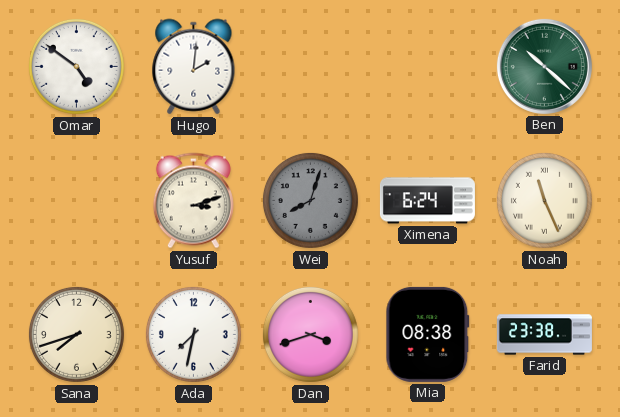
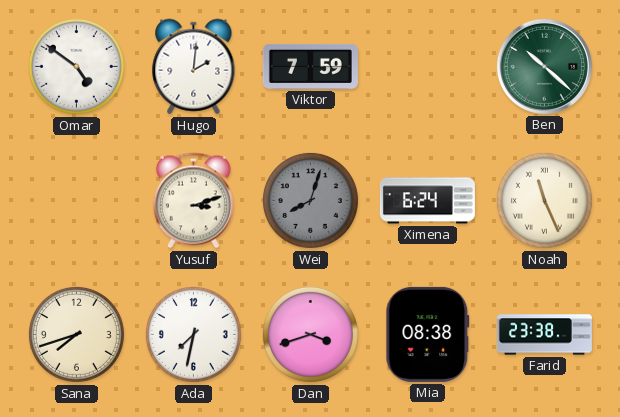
Viktor: none -> 7:59
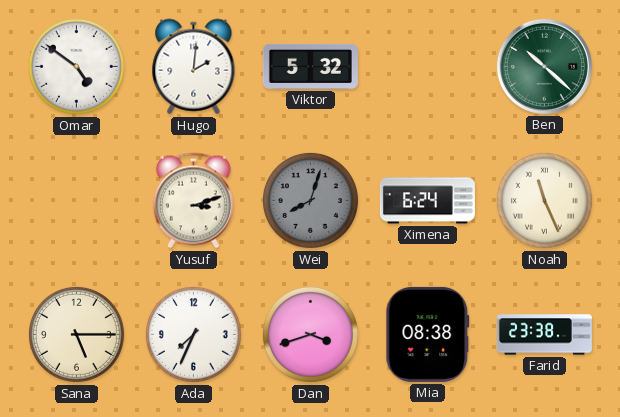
Viktor: 7:59 -> 5:32
Sana: 7:42 -> 5:15
Ada: 7:32 -> 7:34
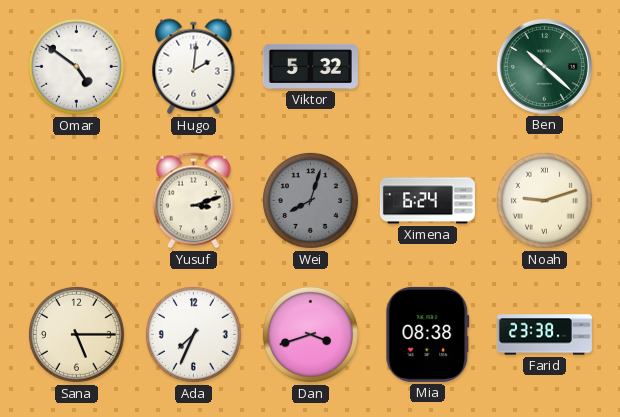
Noah: 11:26 -> 9:12
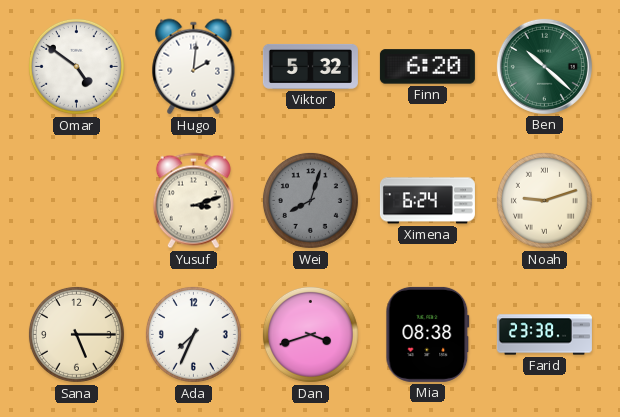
Finn: none -> 6:20
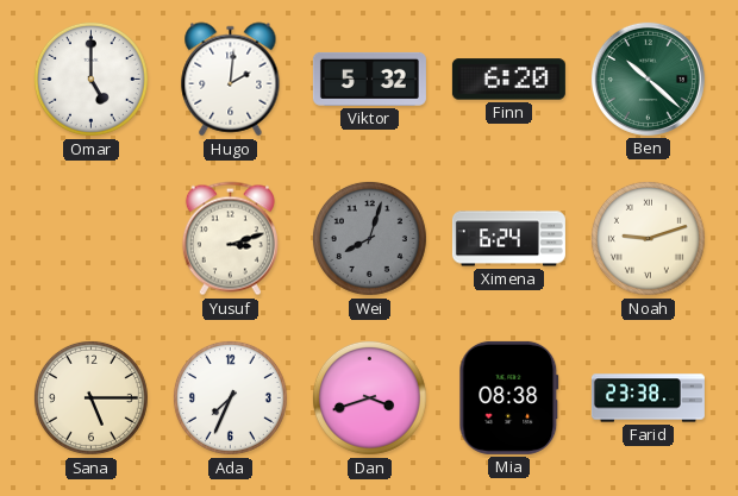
Omar: 4:51 -> 5:00
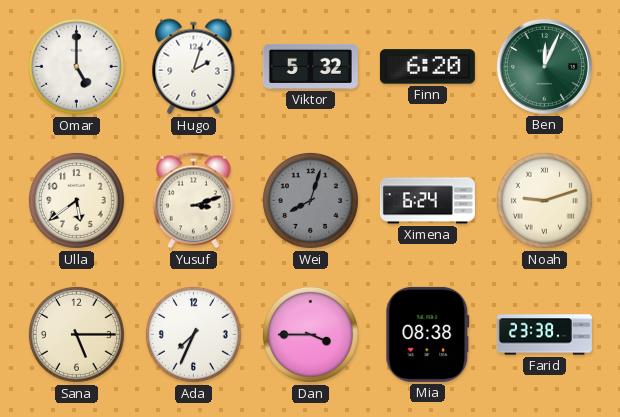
Hugo: 2:01 -> 2:03
Ben: 10:22 -> 12:04
Ulla: none -> 5:39
Dan: 3:42 -> 3:45
